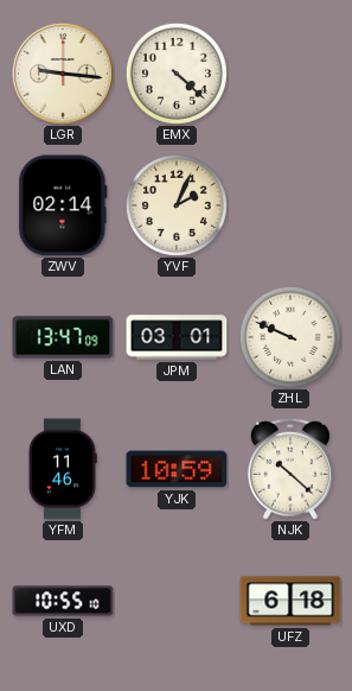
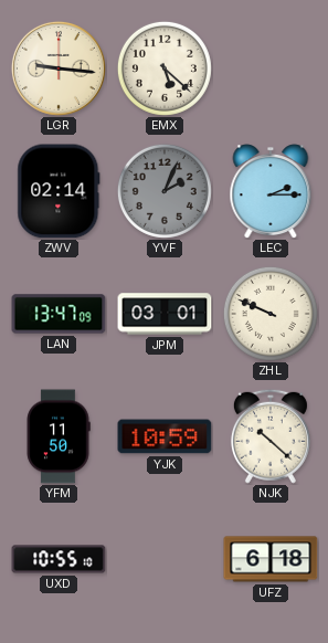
EMX: 4:22 -> 5:22
YVF dial: cream -> grey
LEC: none -> 2:15
YFM: 11:46 -> 11:50
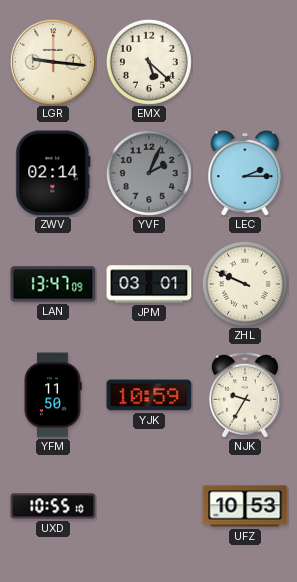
NJK: 10:22 -> 9:35
UFZ: 6:18 -> 10:53
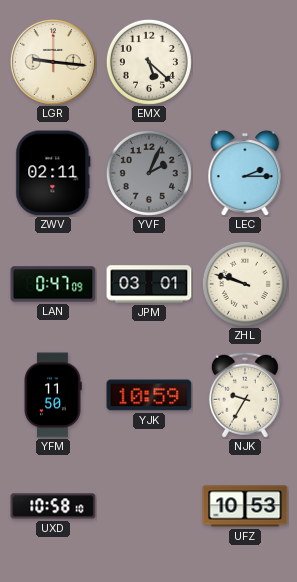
ZWV: 02:14 -> 02:11
LAN: 13:47 -> 0:47
ZHL: 9:49 -> 9:48
UXD: 10:55 -> 10:58
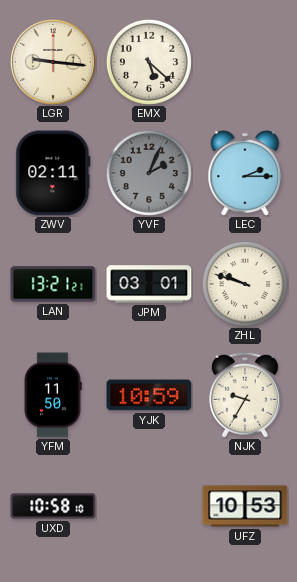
LAN: 0:47 -> 13:21
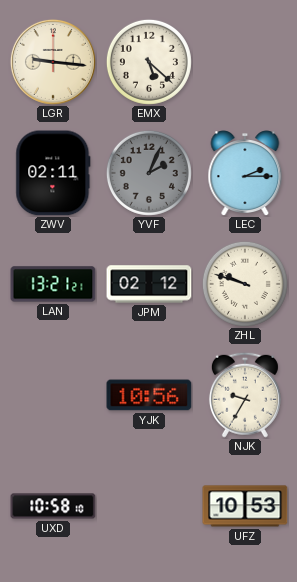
JPM: 03:01 -> 02:12
YFM: 11:50 -> none
YJK: 10:59 -> 10:56
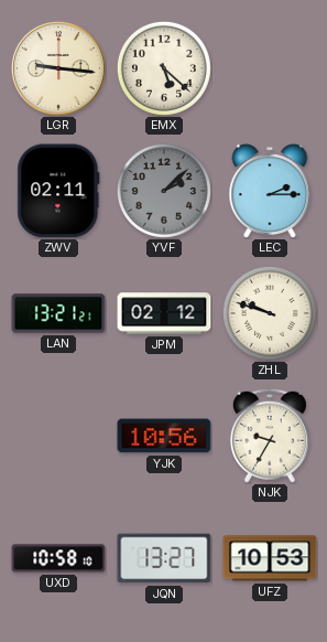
YVF: 2:04 -> 2:08
JQN: none -> 13:27
